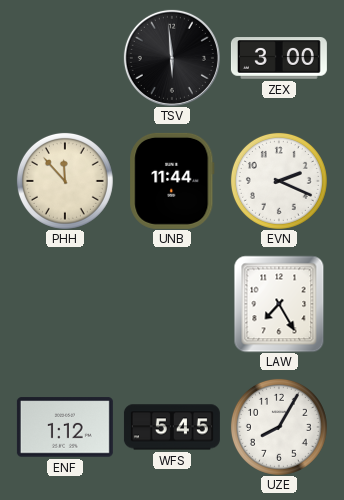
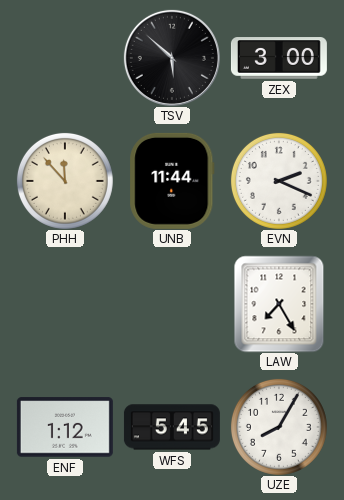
TSV: 5:59 -> 5:52
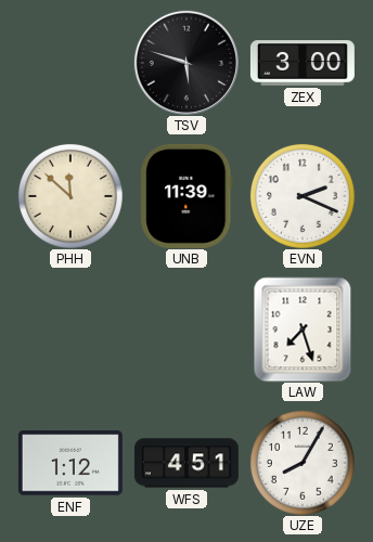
TSV: 5:52 -> 5:48
PHH: 11:53 -> 11:52
UNB: 11:44 -> 11:39
LAW: 7:25 -> 7:27
WFS: 5:45 -> 4:51
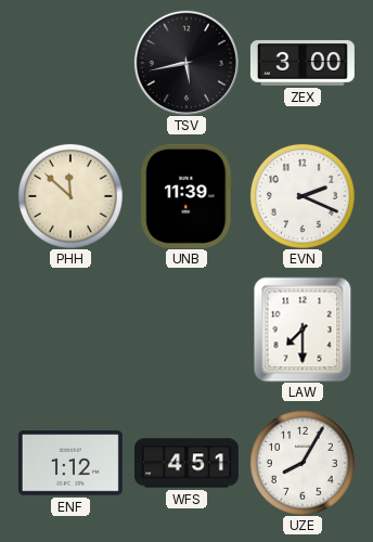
TSV: 5:48 -> 5:43
LAW: 7:27 -> 7:30
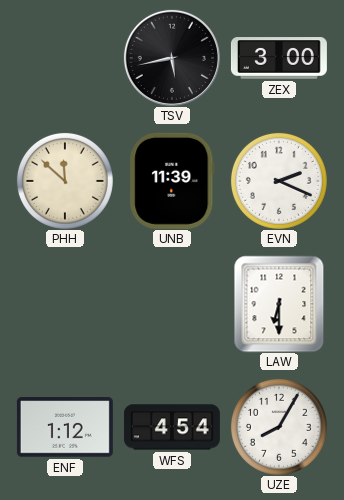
LAW: 7:30 -> 6:30
WFS: 4:51 -> 4:54
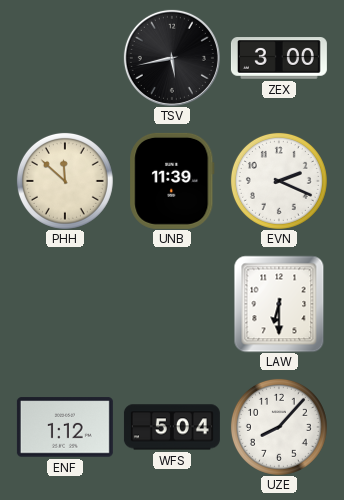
WFS: 4:54 -> 5:04
UZE: 8:05 -> 8:07
